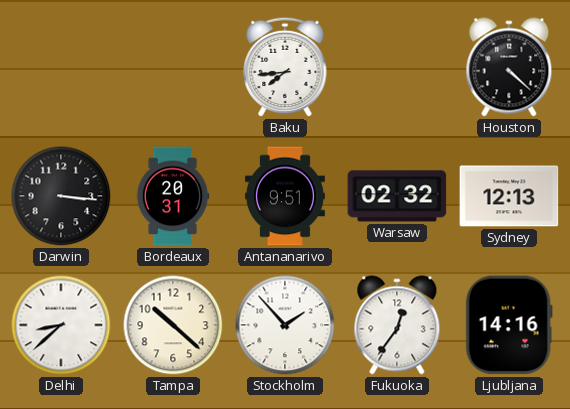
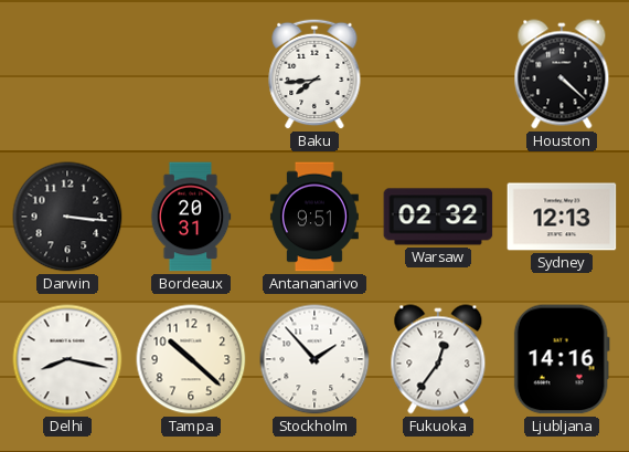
Delhi: 8:38 -> 8:17
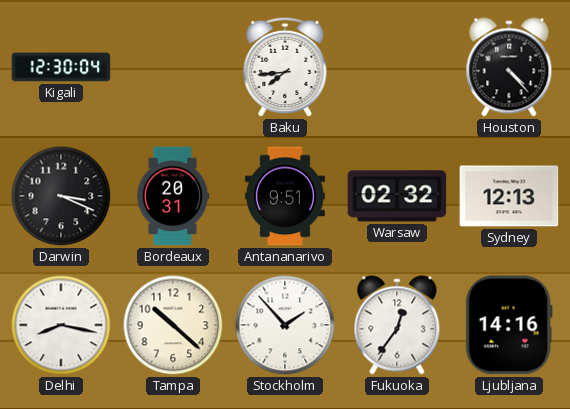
Kigali: none -> 12:30
Houston: 4:22 -> 4:23
Darwin: 3:16 -> 3:19
